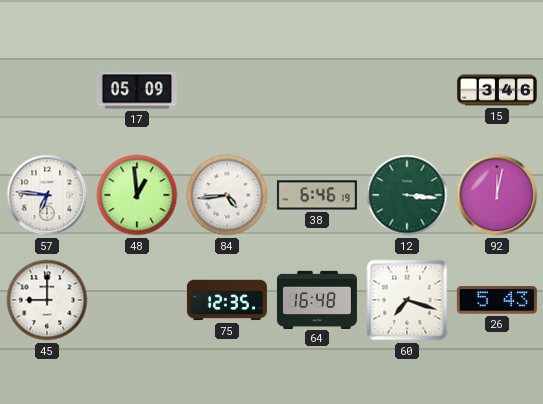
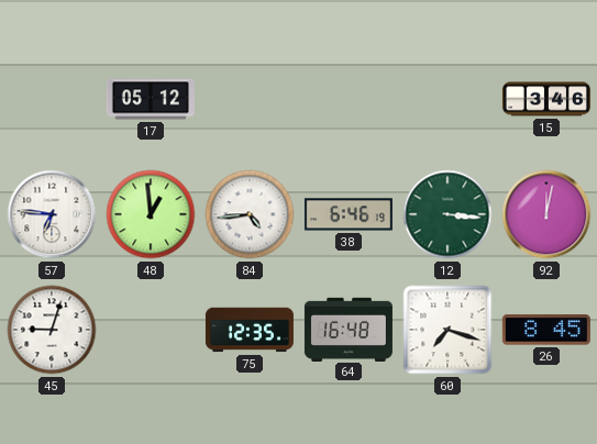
17: 05:09 -> 05:12
45: 9:00 -> 9:03
26: 5:43 -> 8:45
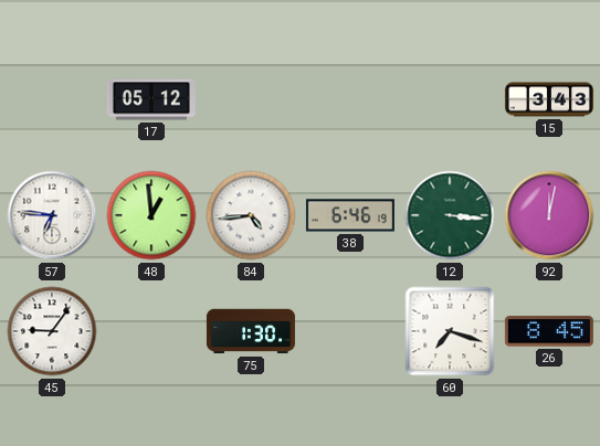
15: 3:46 -> 3:43
45: 9:03 -> 9:06
75: 12:35 -> 1:30
64: 16:48 -> none
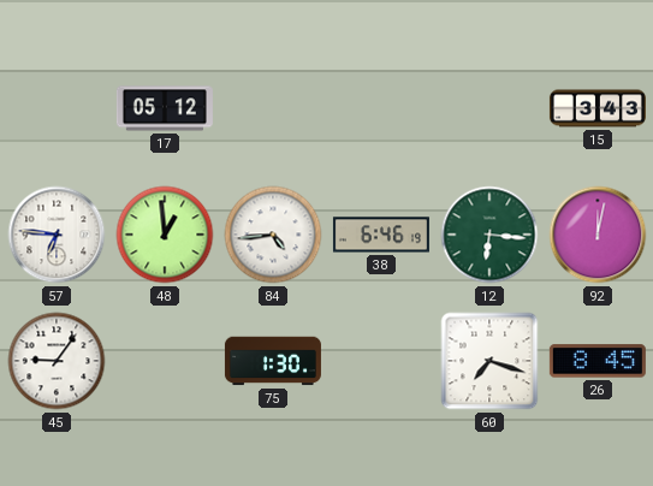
12: 3:16 -> 6:16
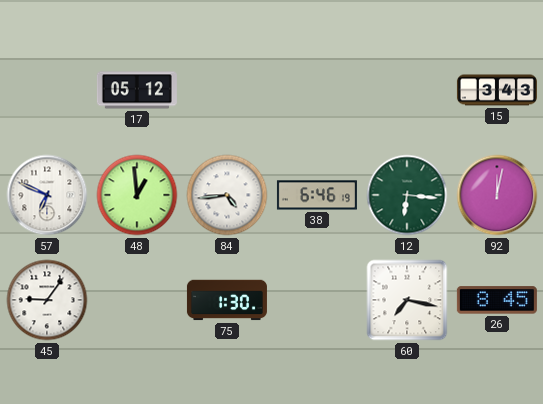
57: 6:46 -> 6:49
60: 7:18 -> 7:17
